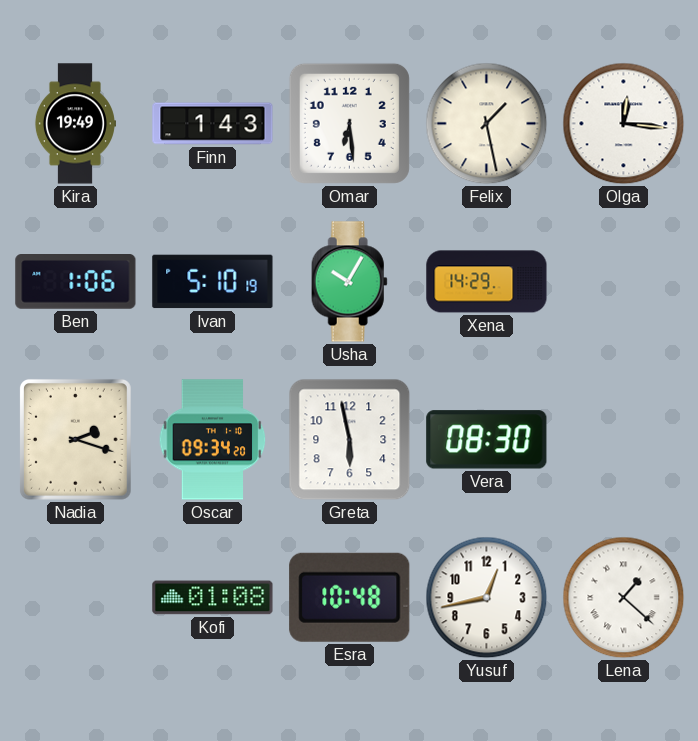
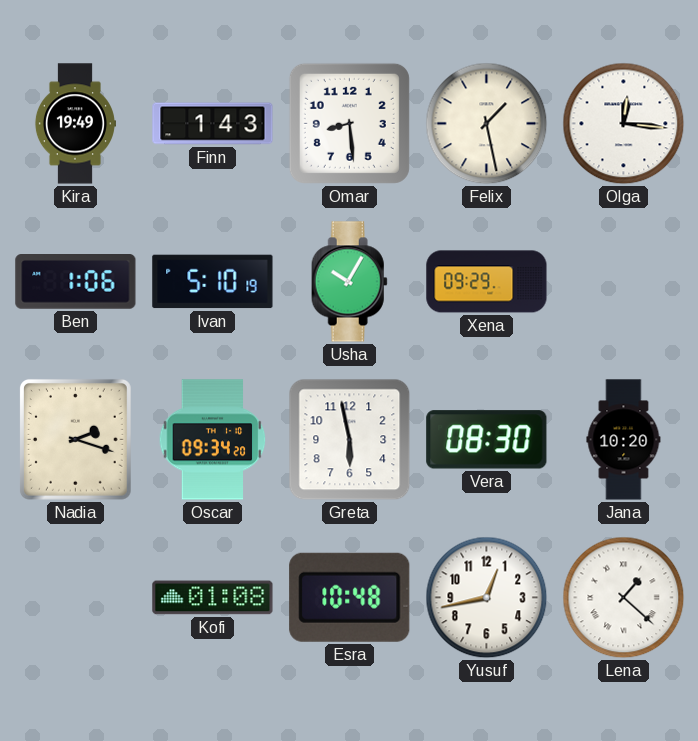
Omar: 6:29 -> 8:29
Xena: 14:29 -> 09:29
Jana: none -> 10:20
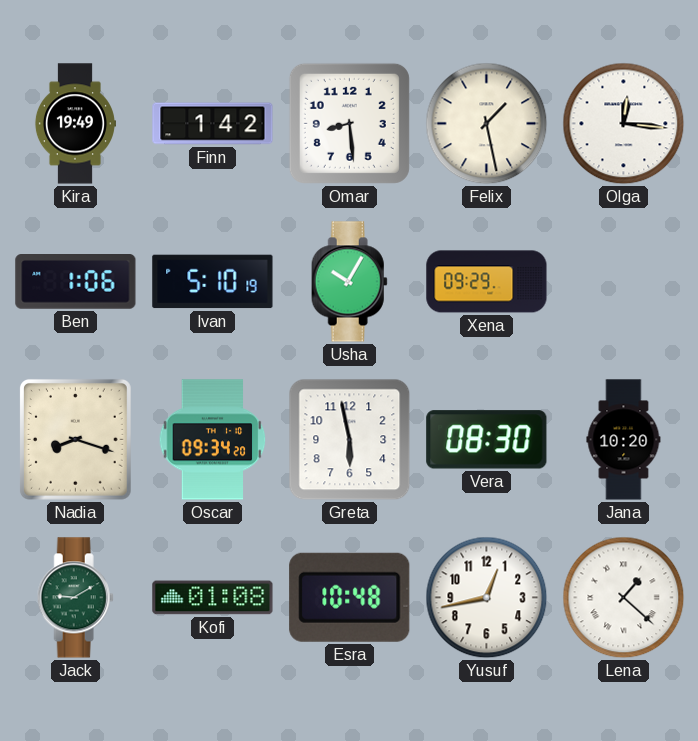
Finn: 1:43 -> 1:42
Nadia: 2:18 -> 8:18
Jack: none -> 9:10
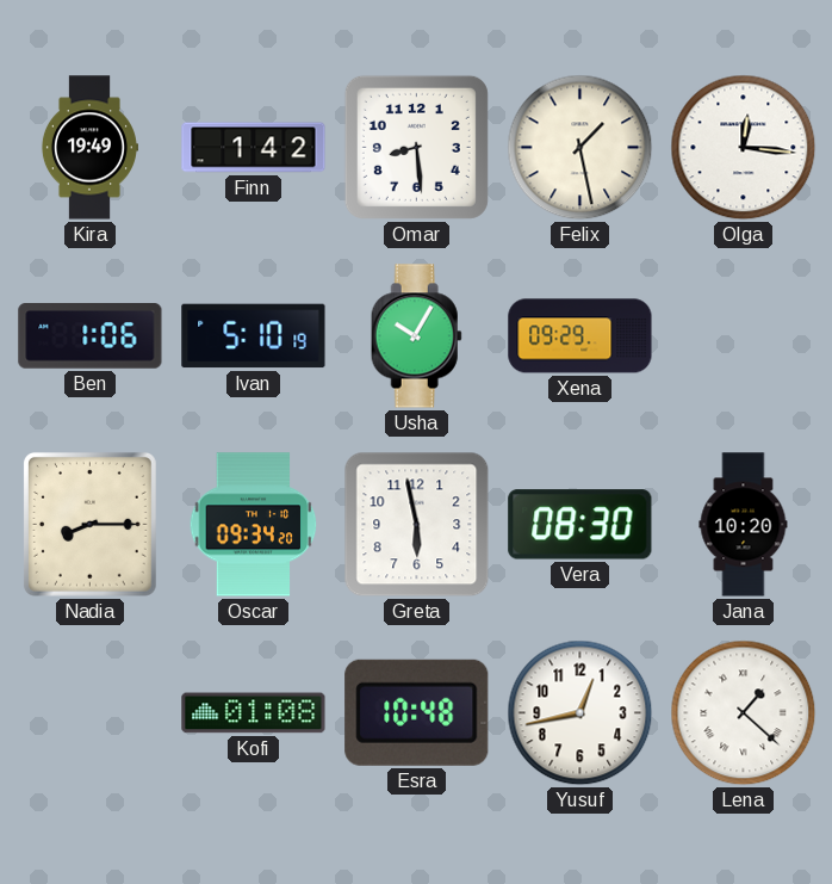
Nadia: 8:18 -> 8:15
Jack: 9:10 -> none
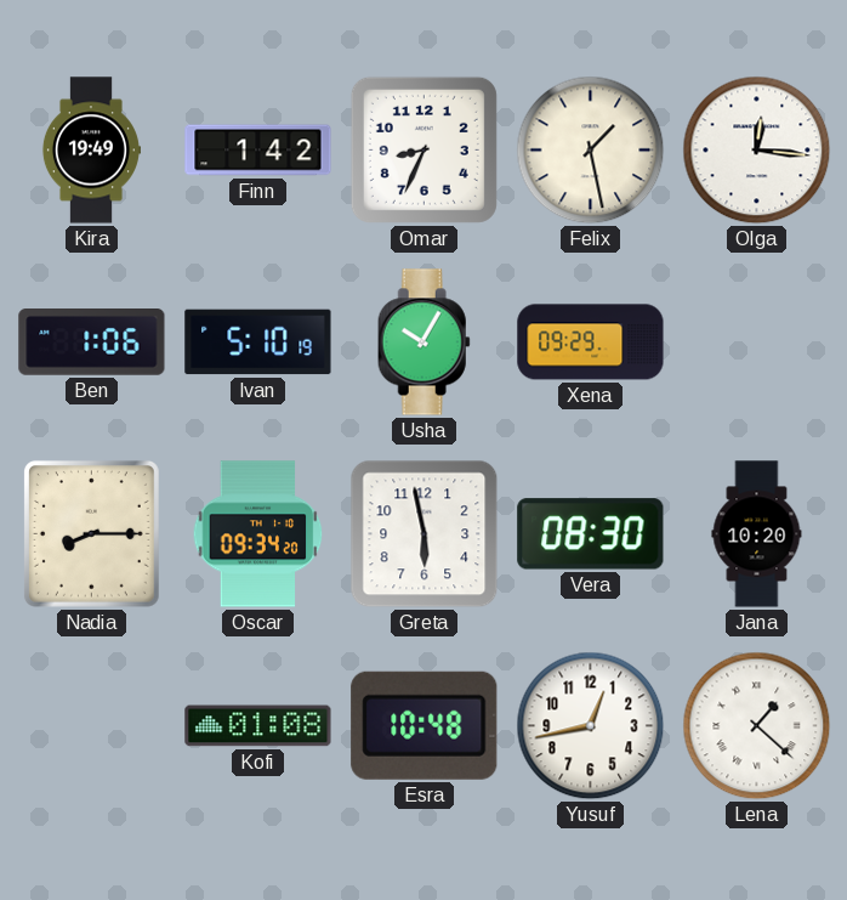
Omar: 8:29 -> 8:34
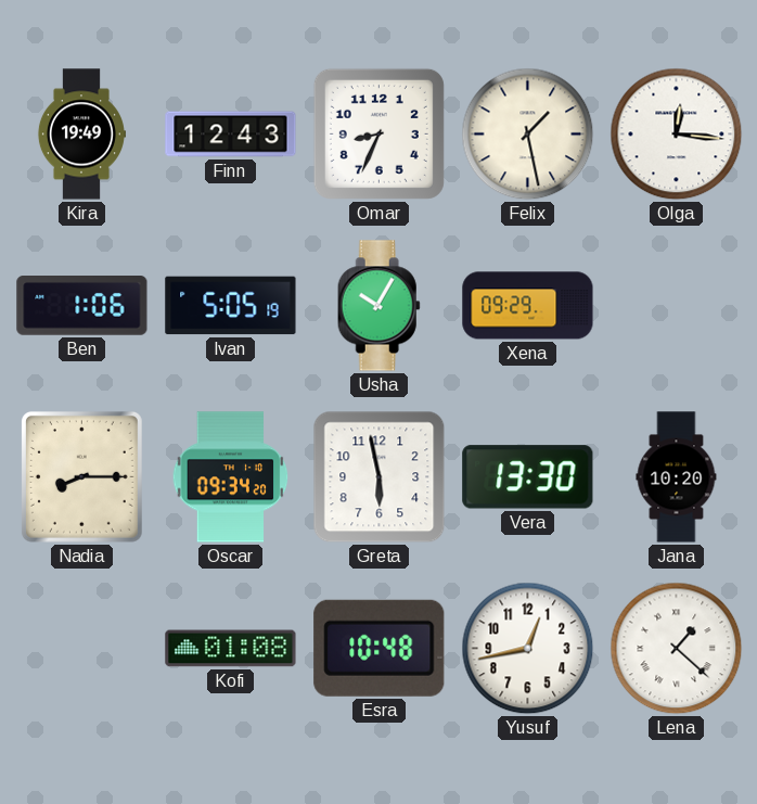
Finn: 1:42 -> 12:43
Ivan: 5:10 -> 5:05
Vera: 08:30 -> 13:30
